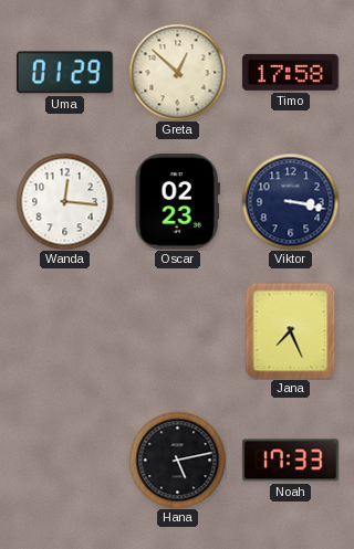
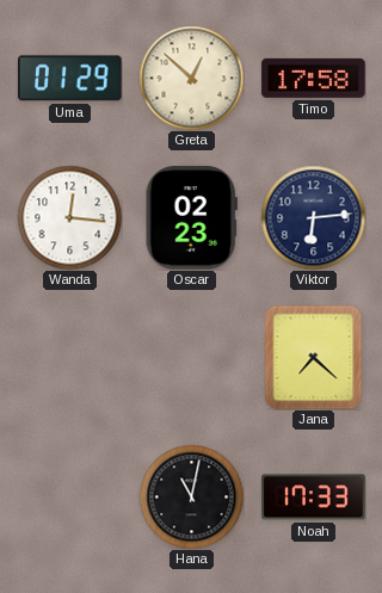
Viktor: 3:17 -> 6:14
Jana: 7:26 -> 7:22
Hana: 5:13 -> 11:02
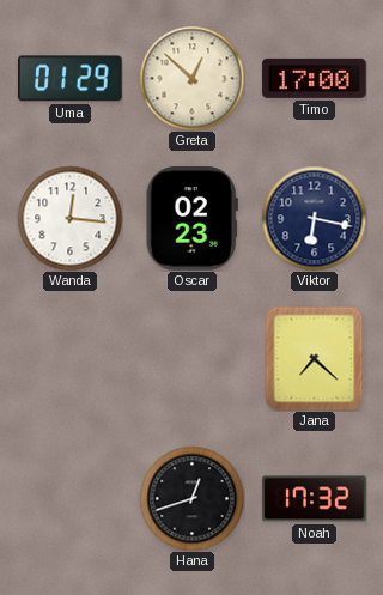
Timo: 17:58 -> 17:00
Viktor: 6:14 -> 6:17
Hana: 11:02 -> 12:42
Noah: 17:33 -> 17:32
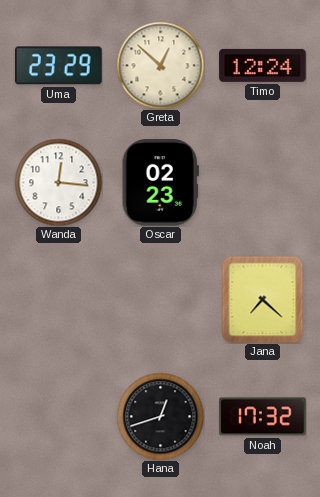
Uma: 01:29 -> 23:29
Timo: 17:00 -> 12:24
Viktor: 6:17 -> none
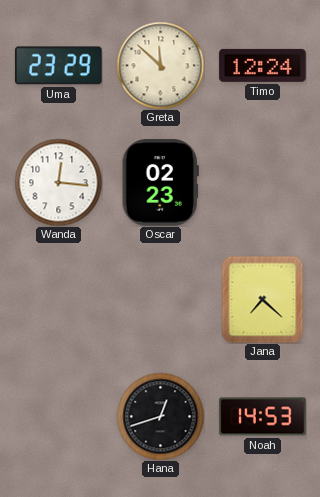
Greta: 12:52 -> 11:52
Noah: 17:32 -> 14:53
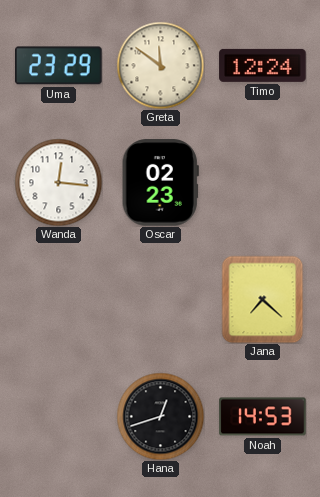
Greta: 11:52 -> 11:51
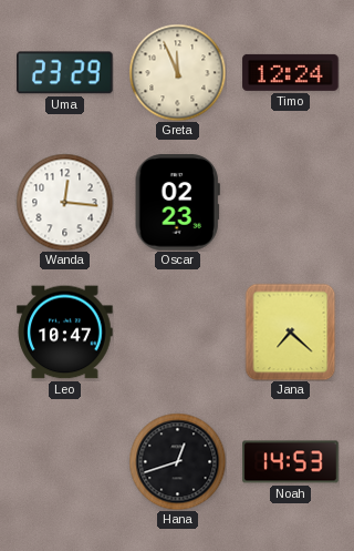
Greta: 11:51 -> 11:56
Leo: none -> 10:47
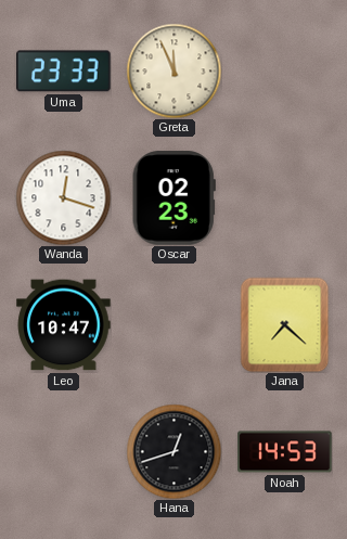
Uma: 23:29 -> 23:33
Timo: 12:24 -> none
Wanda: 12:16 -> 12:18
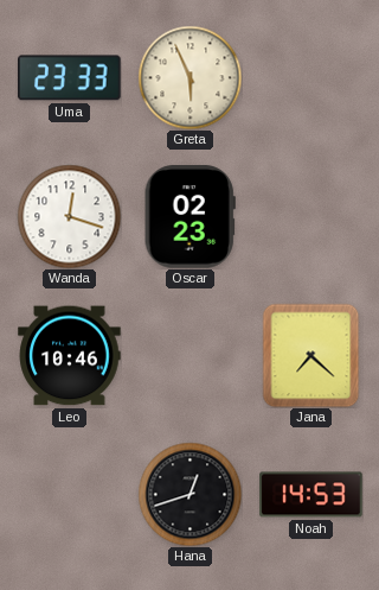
Greta: 11:56 -> 5:56
Leo: 10:47 -> 10:46
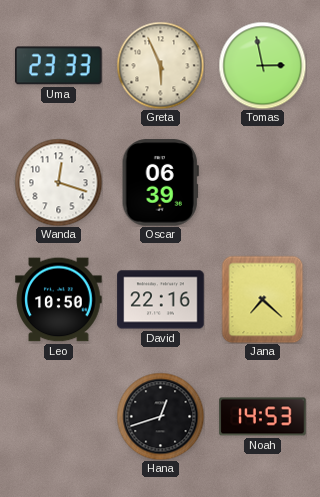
Tomas: none -> 2:58
Oscar: 02:23 -> 06:39
Leo: 10:46 -> 10:50
David: none -> 22:16
